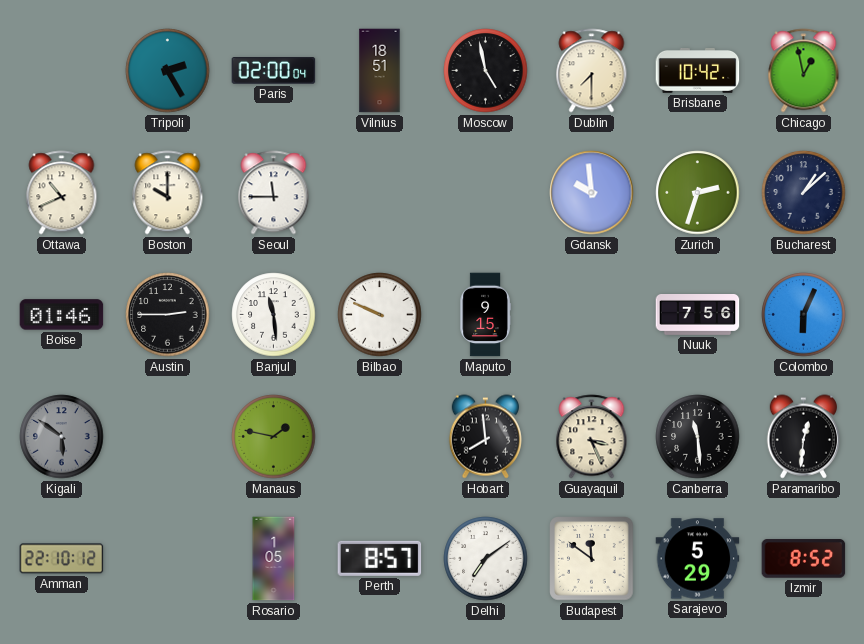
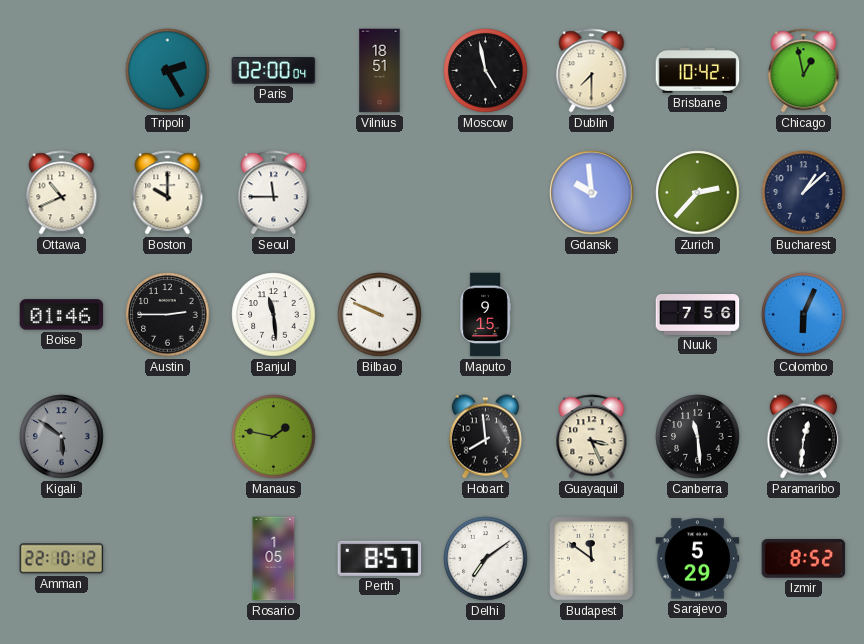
Zurich: 2:33 -> 2:37
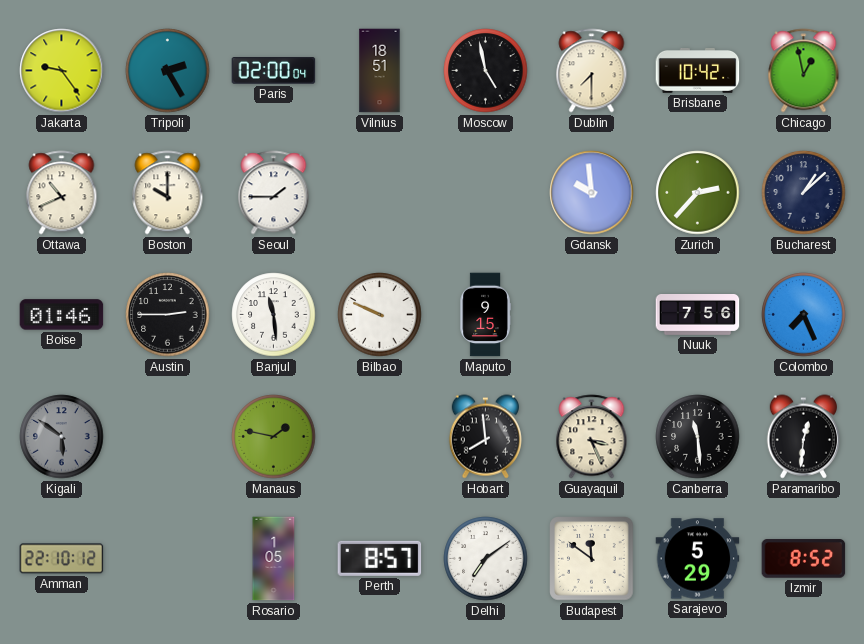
Jakarta: none -> 9:24
Seoul: 11:45 -> 1:45
Colombo: 6:04 -> 7:26
